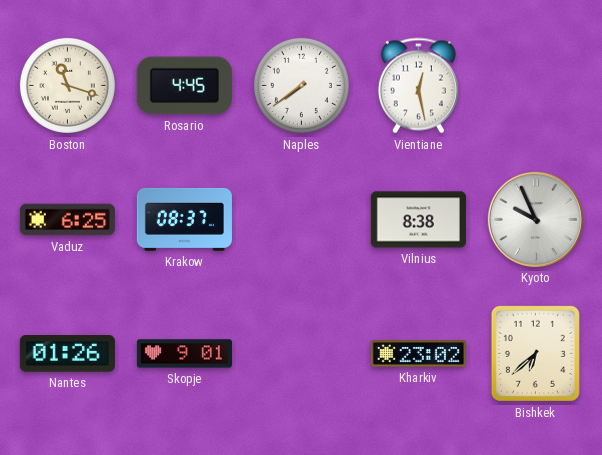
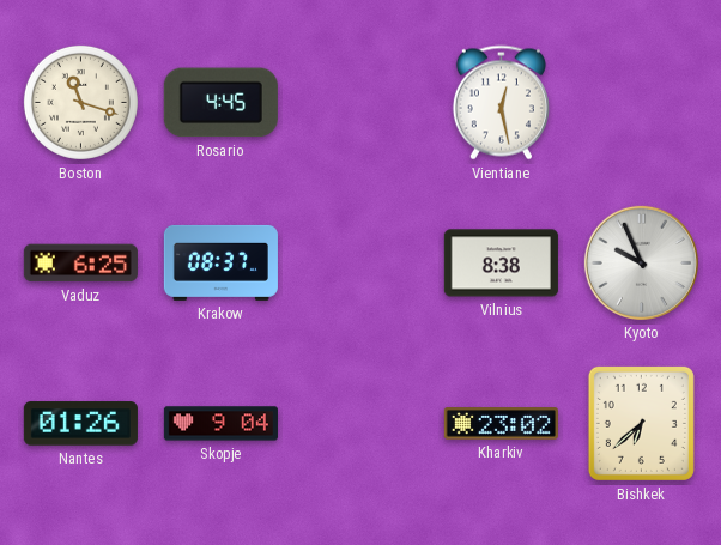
Naples: 7:39 -> none
Skopje: 9:01 -> 9:04
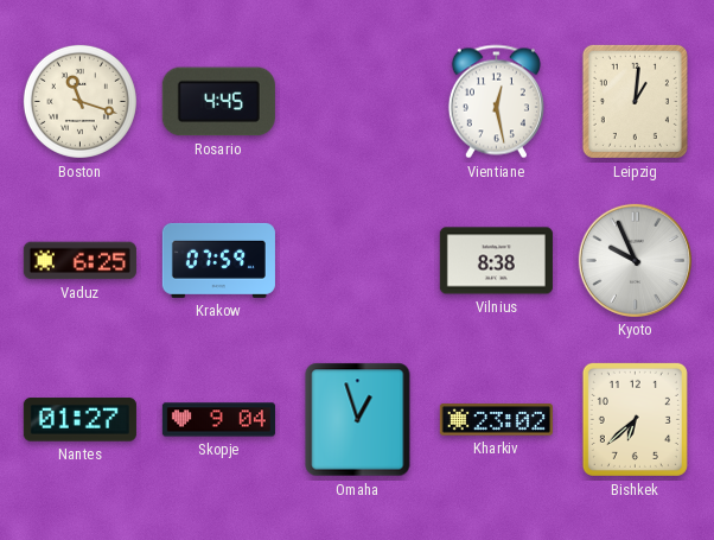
Leipzig: none -> 1:01
Krakow: 08:37 -> 07:59
Nantes: 01:26 -> 01:27
Omaha: none -> 12:57
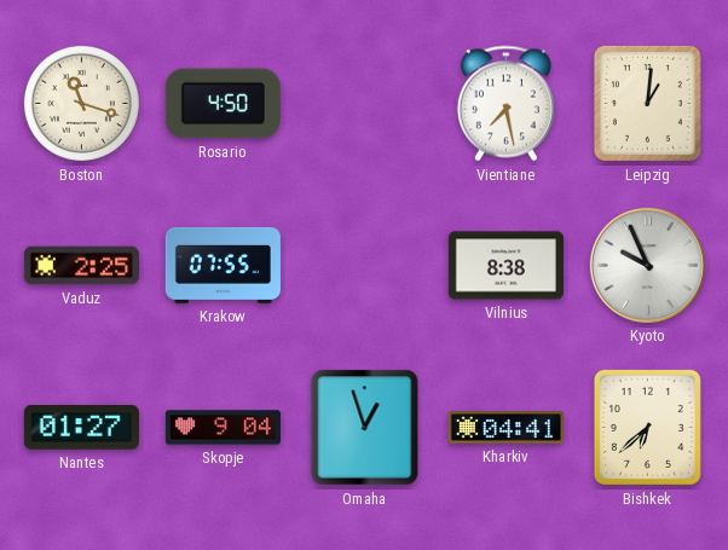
Rosario: 4:45 -> 4:50
Vientiane: 12:28 -> 7:28
Vaduz: 6:25 -> 2:25
Krakow: 07:59 -> 07:55
Kharkiv: 23:02 -> 04:41
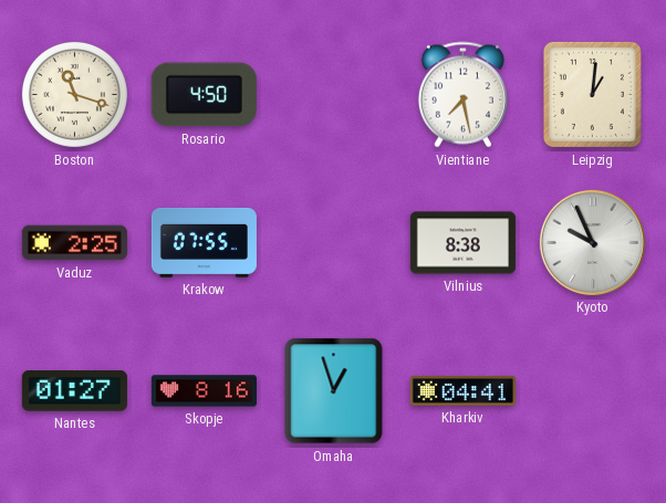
Skopje: 9:04 -> 8:16
Bishkek: 6:38 -> none
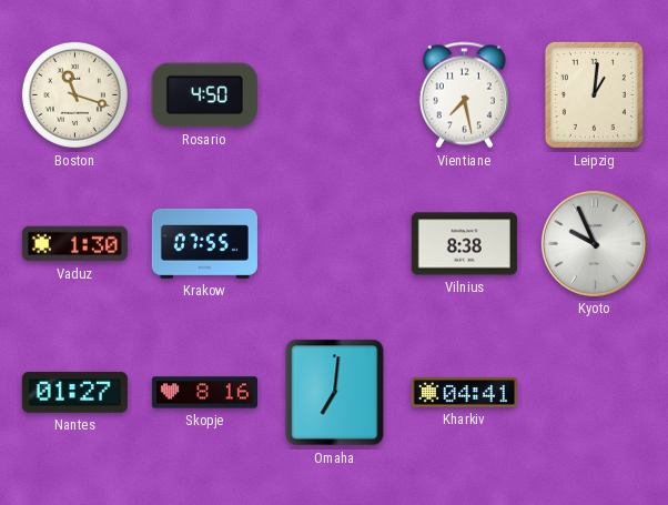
Vaduz: 2:25 -> 1:30
Omaha: 12:57 -> 7:01
